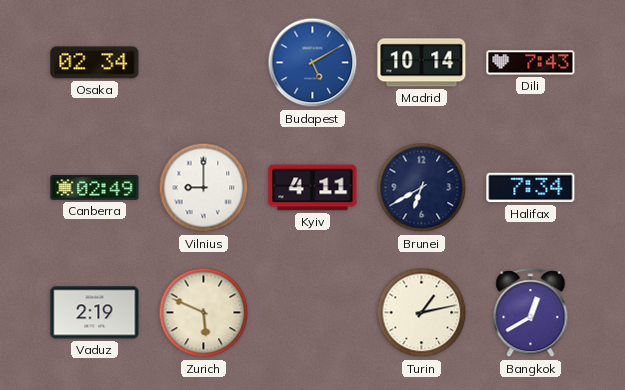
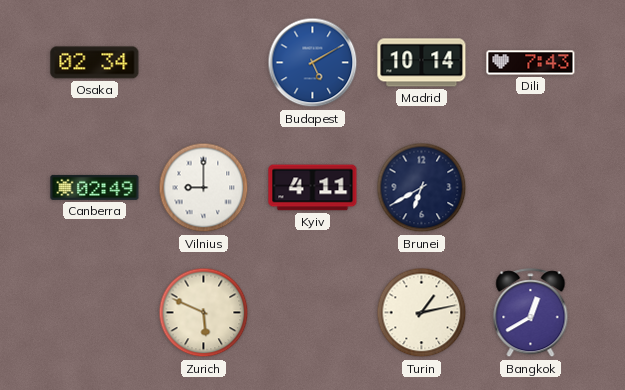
Halifax: 7:34 -> none
Vaduz: 2:19 -> none
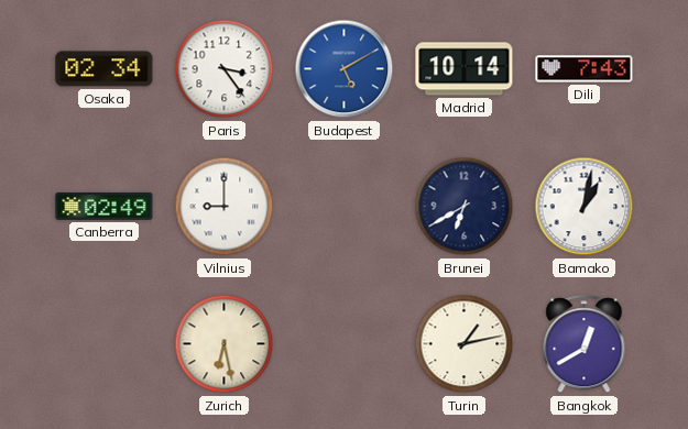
Paris: none -> 3:24
Kyiv: 4:11 -> none
Bamako: none -> 1:02
Zurich: 5:49 -> 6:28
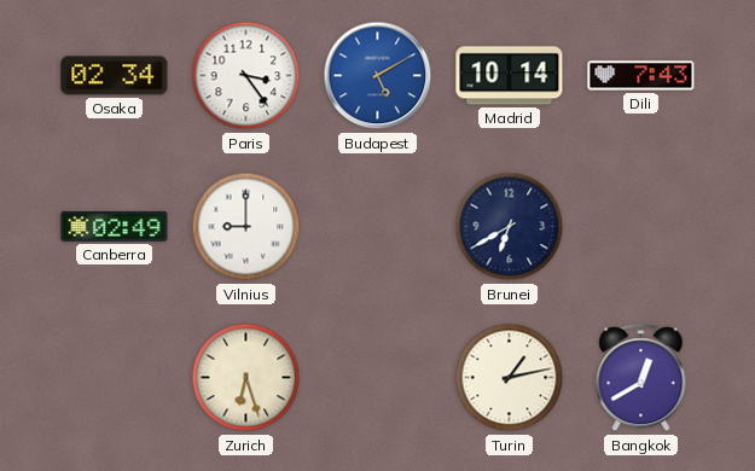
Bamako: 1:02 -> none
Zurich: 6:28 -> 6:27
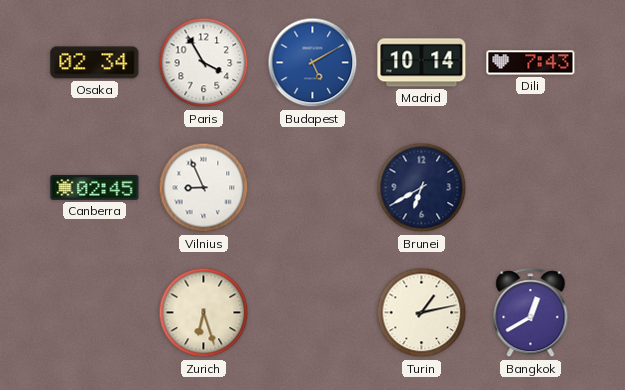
Paris: 3:24 -> 3:55
Canberra: 02:49 -> 02:45
Vilnius: 9:00 -> 8:56
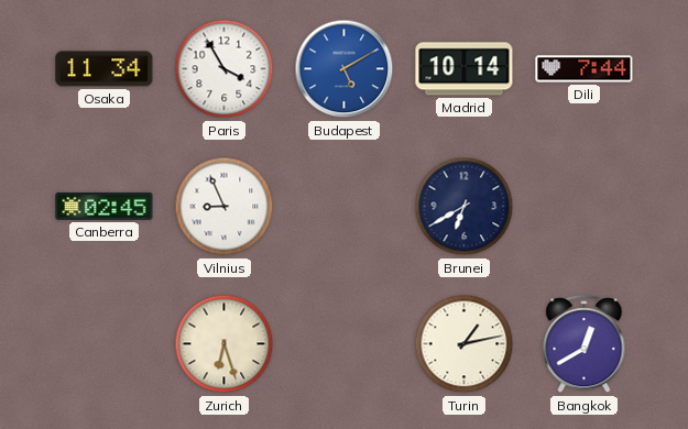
Osaka: 02:34 -> 11:34
Dili: 7:43 -> 7:44
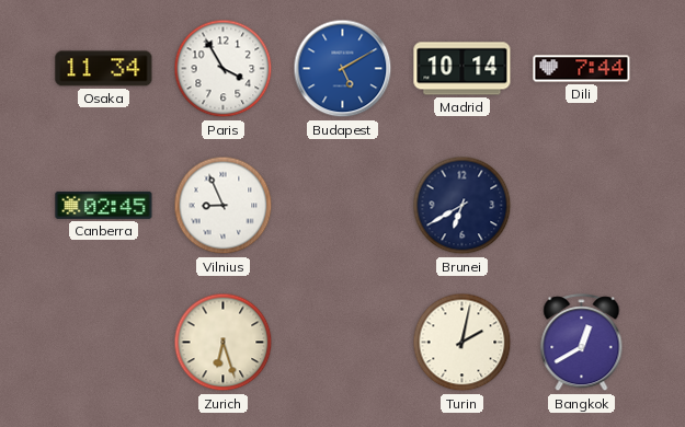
Turin: 1:13 -> 2:02
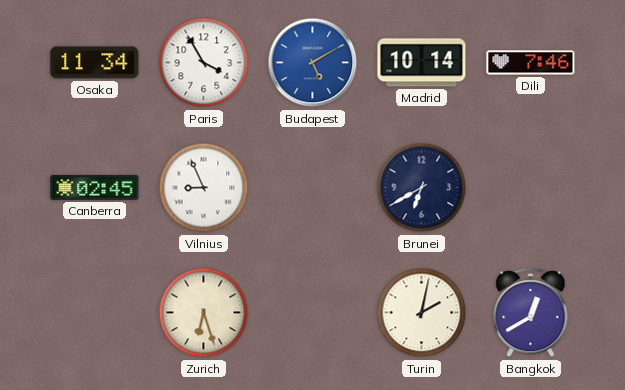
Dili: 7:44 -> 7:46
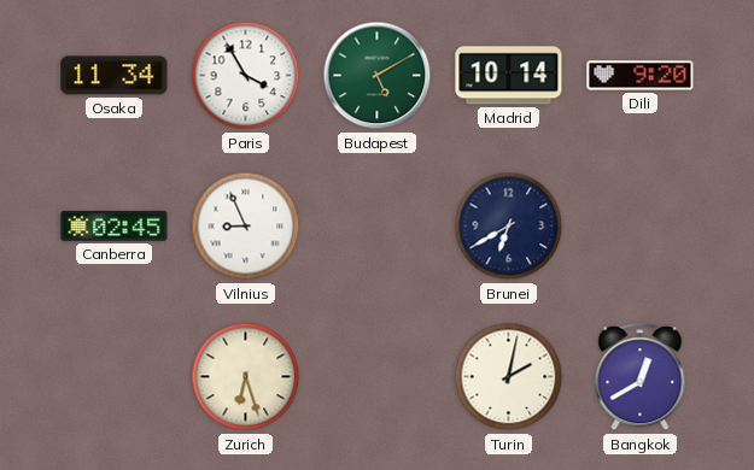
Budapest dial: blue -> green
Dili: 7:46 -> 9:20
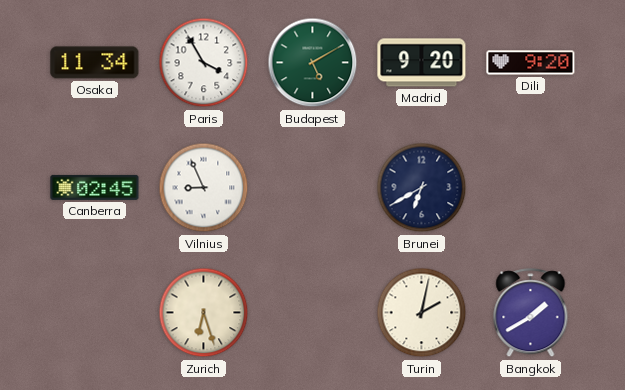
Madrid: 10:14 -> 9:20
Bangkok: 12:40 -> 1:40
